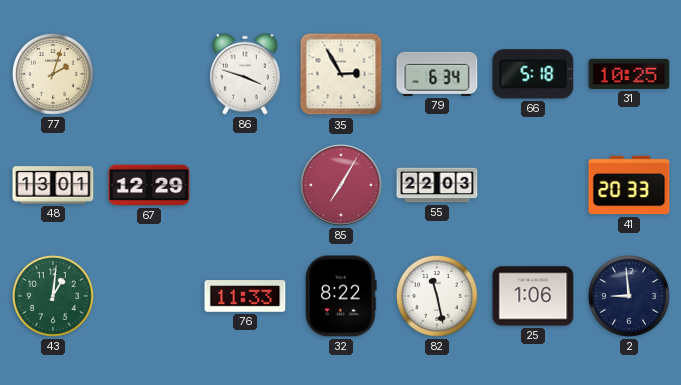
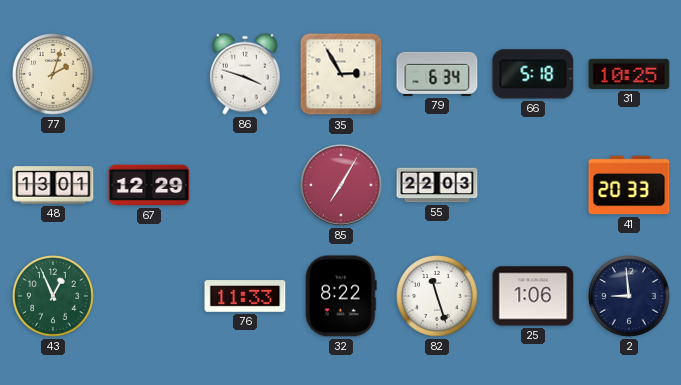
43: 1:01 -> 12:56
82: 11:28 -> 11:27
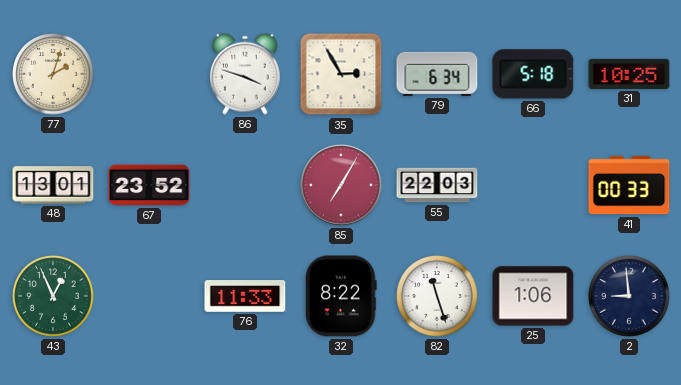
67: 12:29 -> 23:52
41: 20:33 -> 00:33
